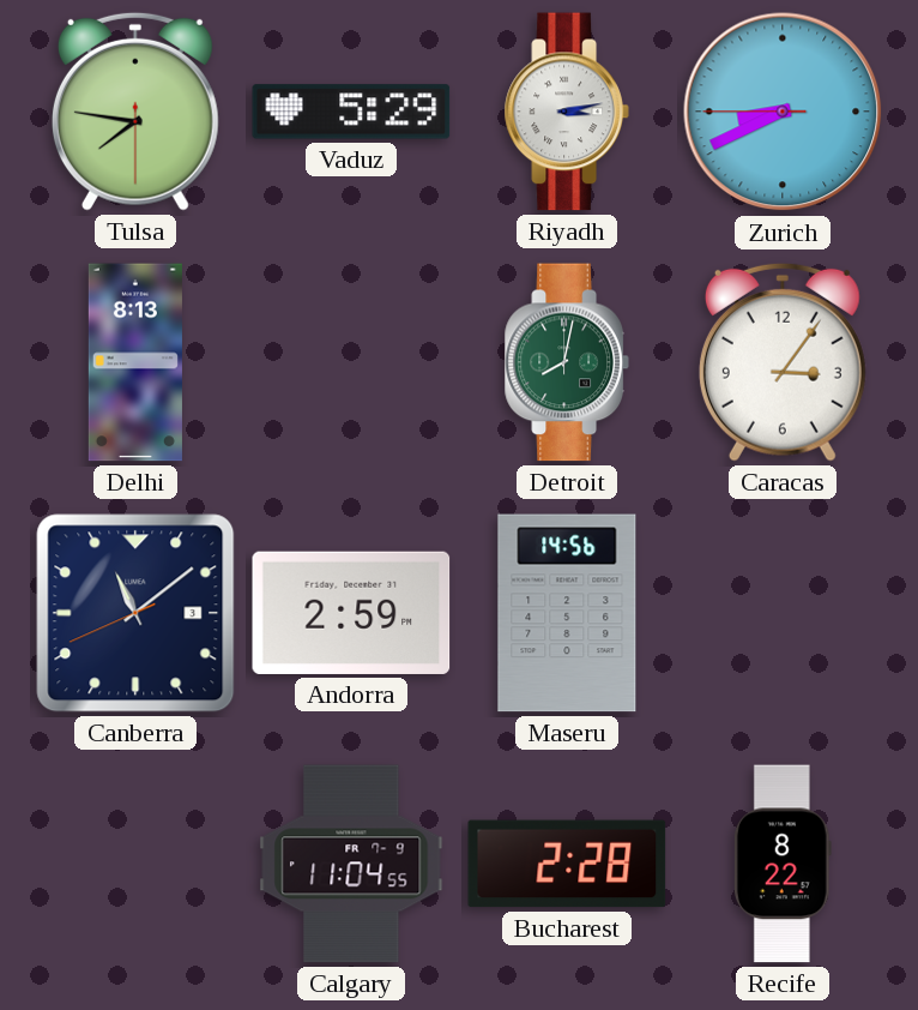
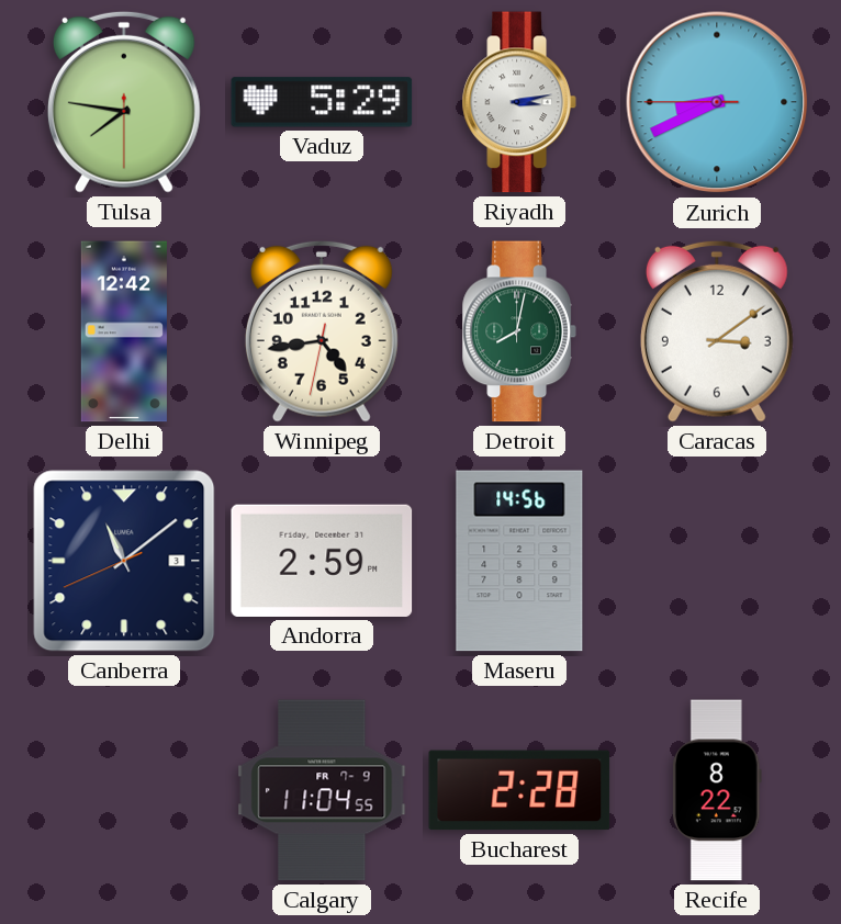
Delhi: 8:13 -> 12:42
Winnipeg: none -> 4:43
Caracas: 3:06 -> 3:09
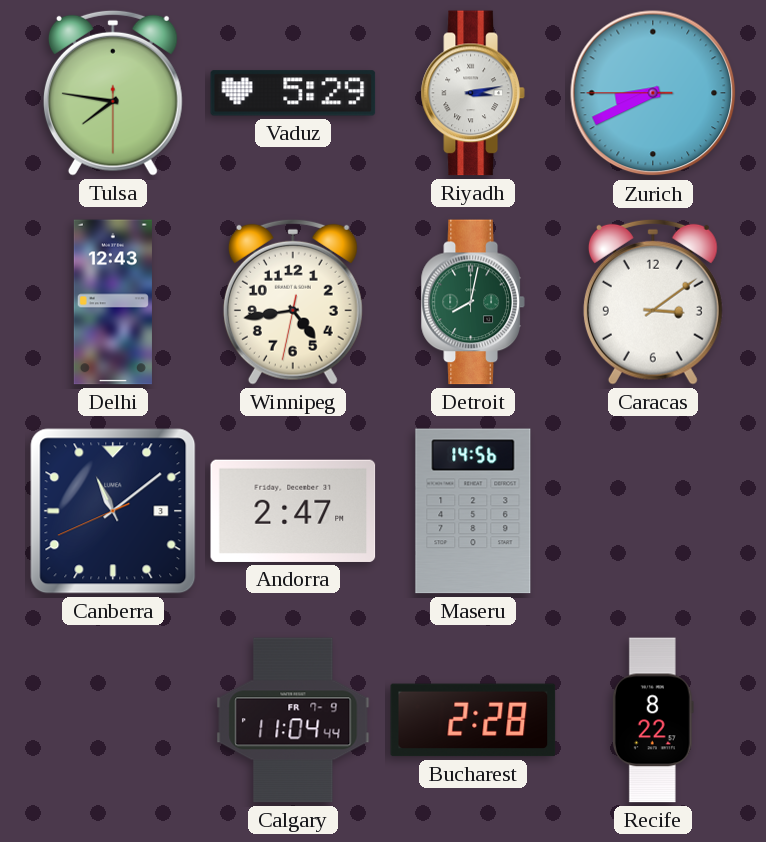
Delhi: 12:42 -> 12:43
Andorra: 2:59 -> 2:47
Calgary: 11:04:55 -> 11:04:44
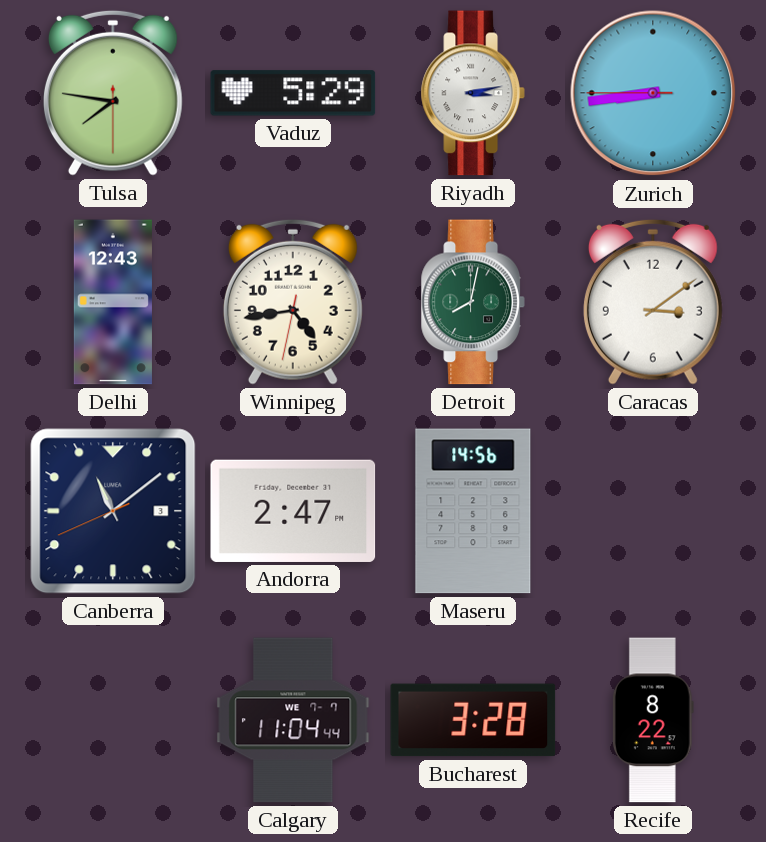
Zurich: 8:40 -> 8:43
Calgary date: FR 7-9 -> WE 7-7
Bucharest: 2:28 -> 3:28
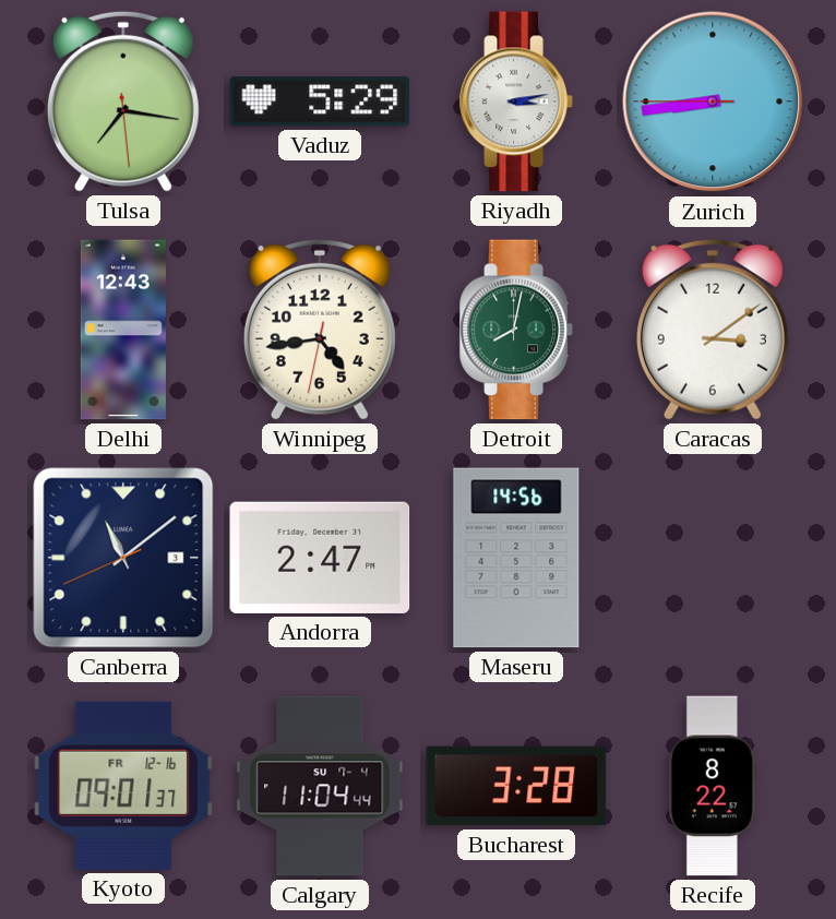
Tulsa: 7:46 -> 7:16
Kyoto: none -> 09:01
Calgary date: WE 7-7 -> SU 7-4
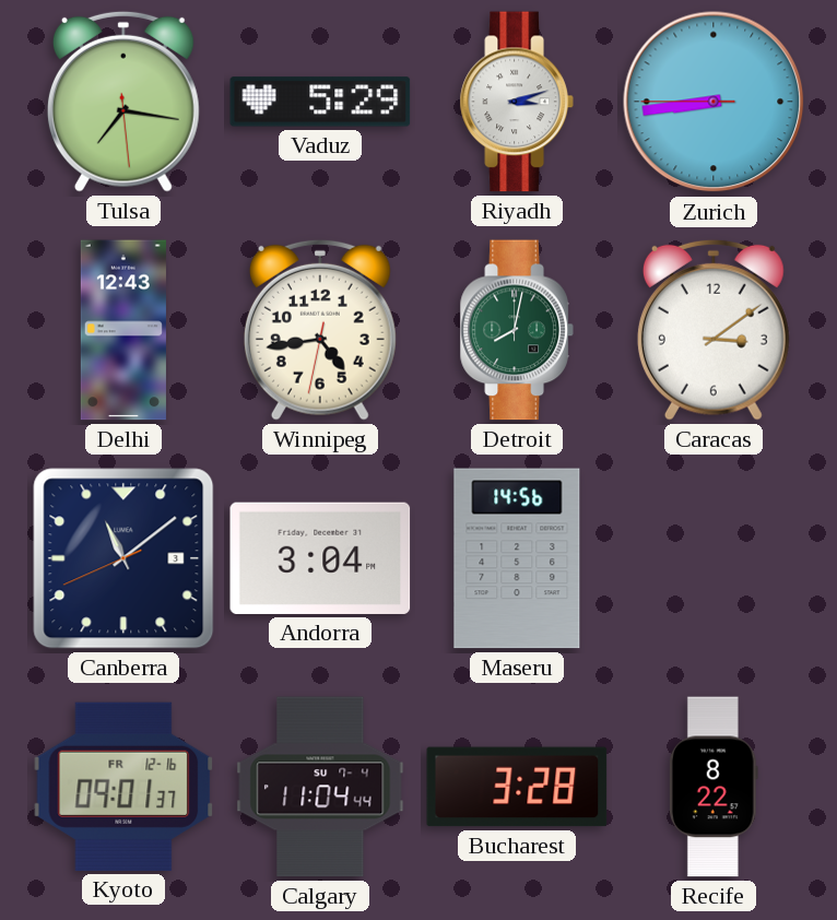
Riyadh: 3:13 -> 3:12
Andorra: 2:47 -> 3:04
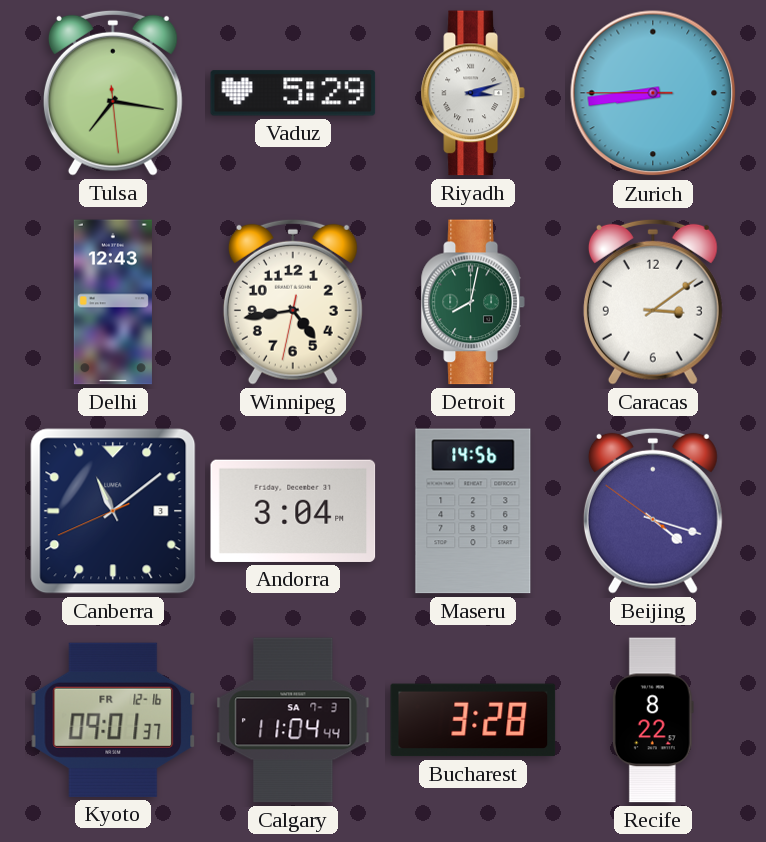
Beijing: none -> 4:17
Calgary date: SU 7-4 -> SA 7-3
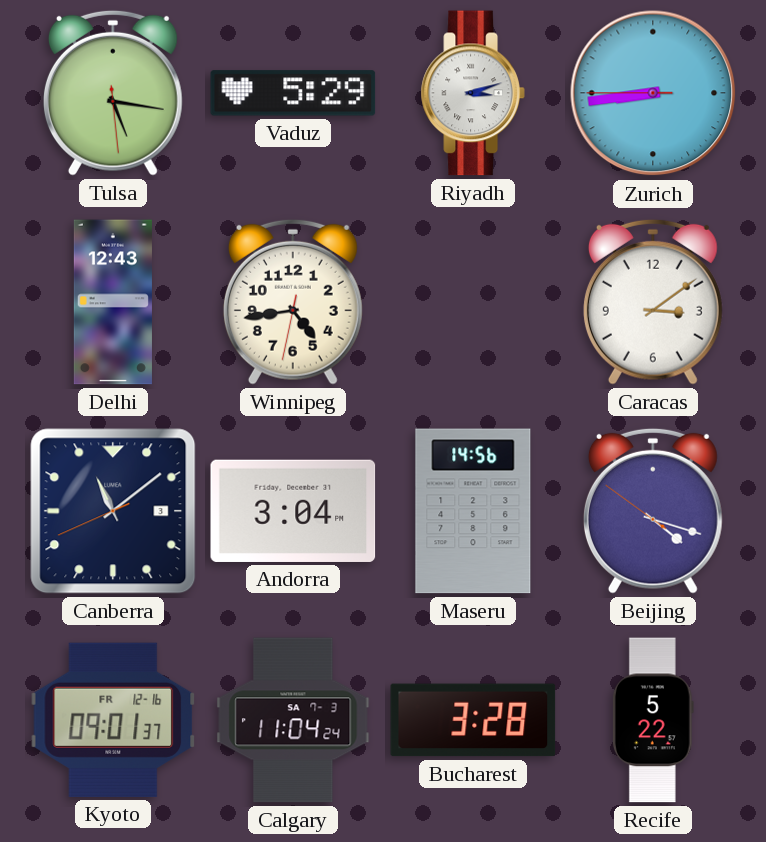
Tulsa: 7:16 -> 5:16
Detroit: 8:02 -> none
Calgary: 11:04:44 -> 11:04:24
Recife: 8:22 -> 5:22
